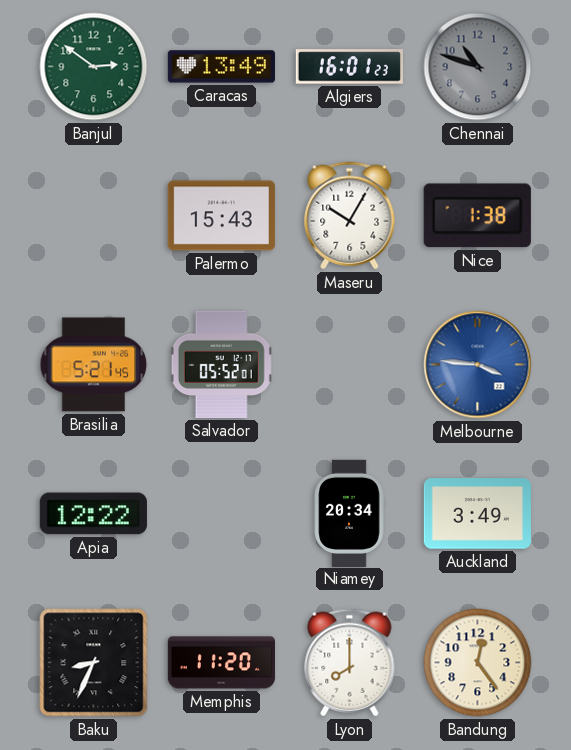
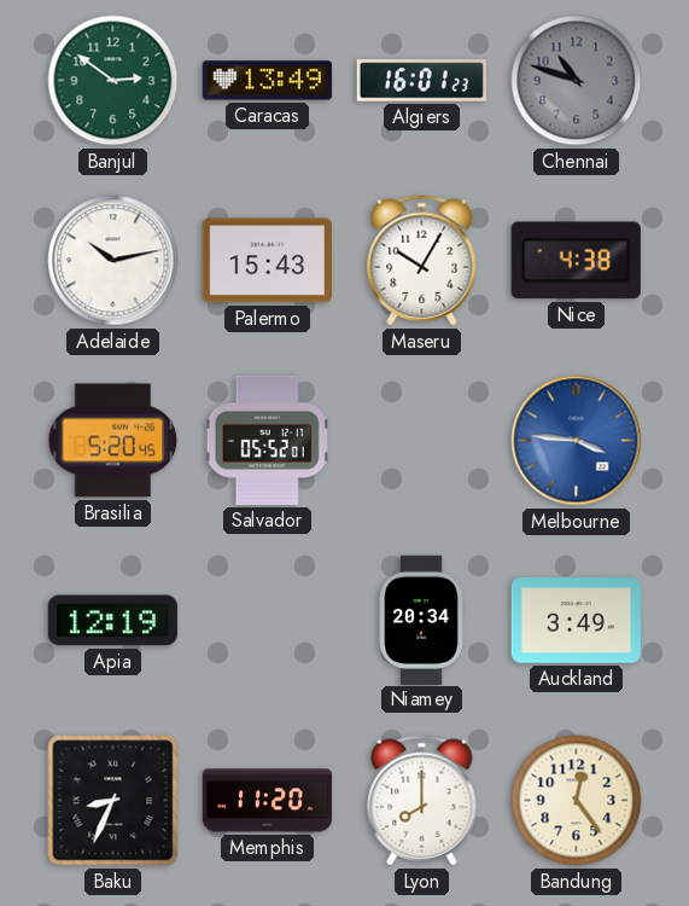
Adelaide: none -> 10:13
Nice: 1:38 -> 4:38
Brasilia: 5:21 -> 5:20
Apia: 12:22 -> 12:19
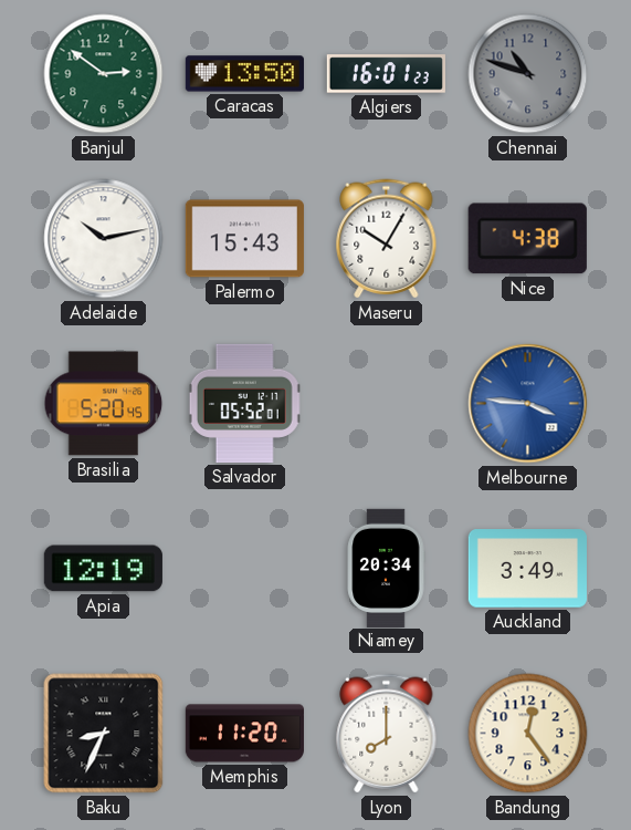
Caracas: 13:49 -> 13:50
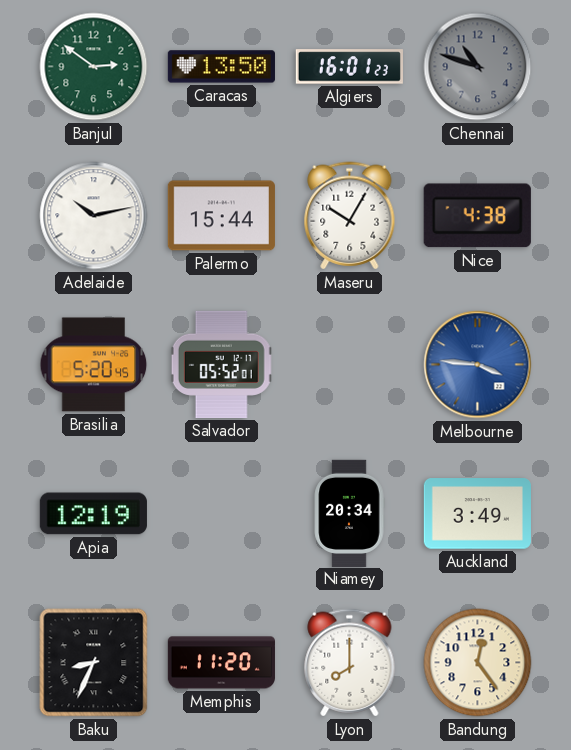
Palermo: 15:43 -> 15:44
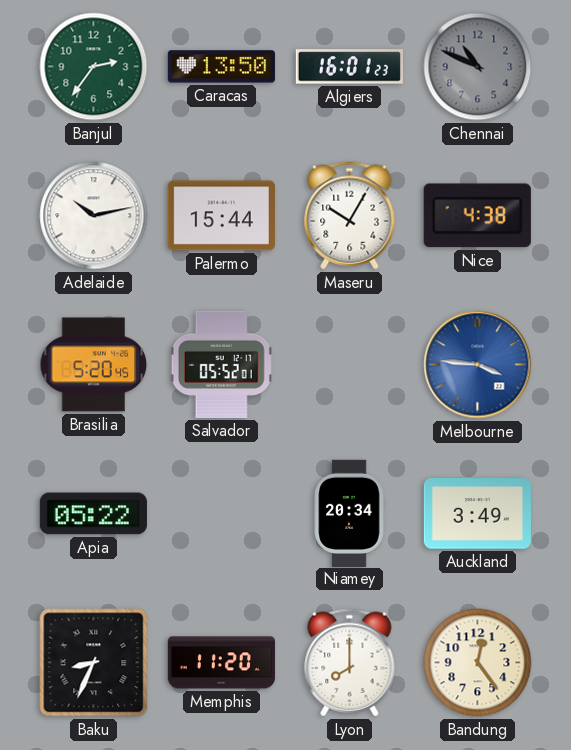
Banjul: 2:51 -> 2:36
Chennai: 10:48 -> 10:49
Apia: 12:19 -> 05:22
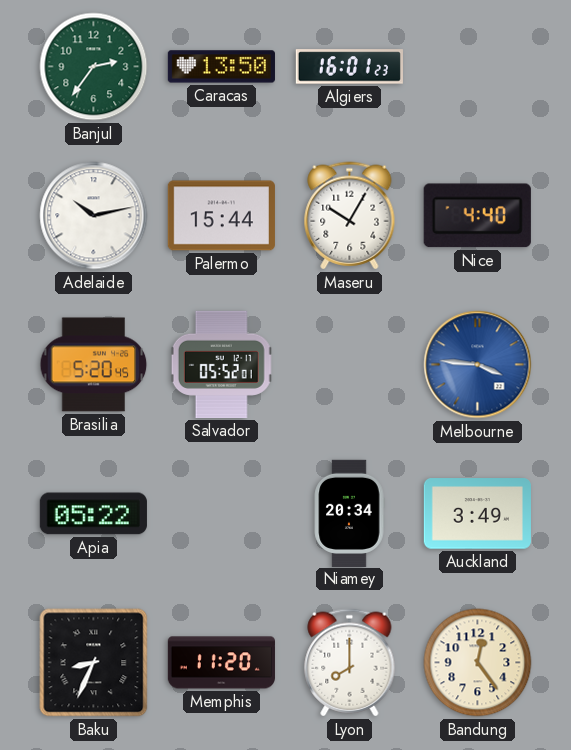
Chennai: 10:49 -> none
Nice: 4:38 -> 4:40
